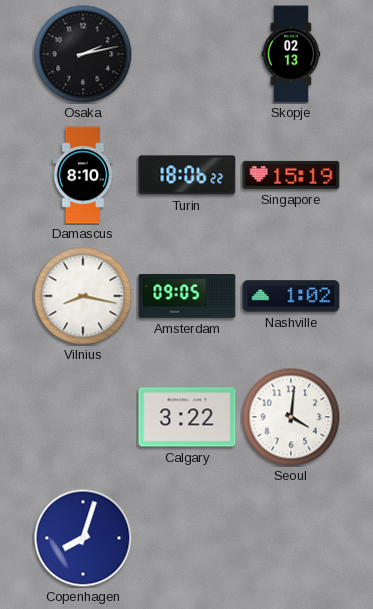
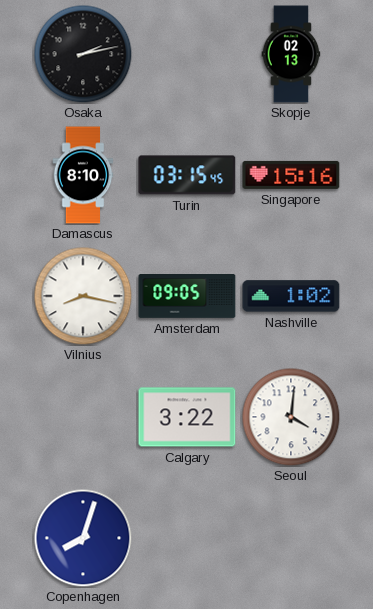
Turin: 18:06 -> 03:15
Singapore: 15:19 -> 15:16
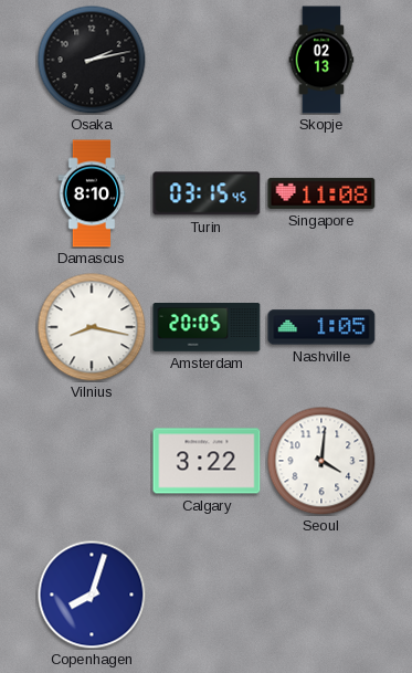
Singapore: 15:16 -> 11:08
Amsterdam: 09:05 -> 20:05
Nashville: 1:02 -> 1:05
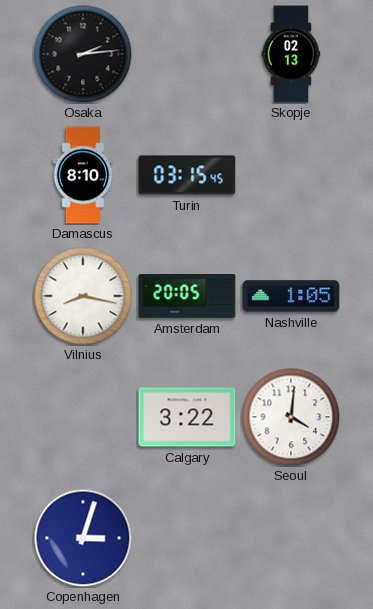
Osaka: 2:13 -> 2:14
Singapore: 11:08 -> none
Copenhagen: 8:03 -> 3:03
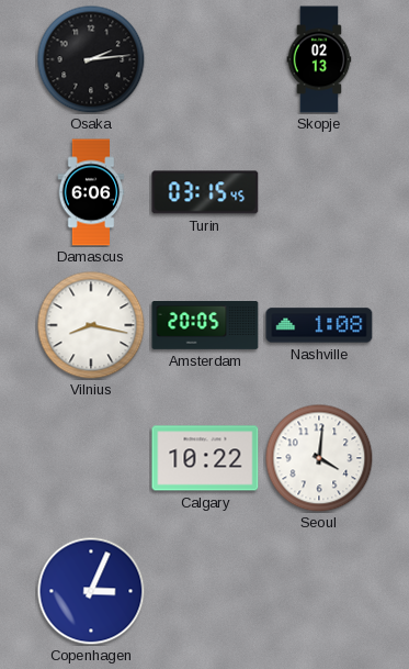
Damascus: 8:10 -> 6:06
Nashville: 1:05 -> 1:08
Calgary: 3:22 -> 10:22
Copenhagen: 3:03 -> 3:04
